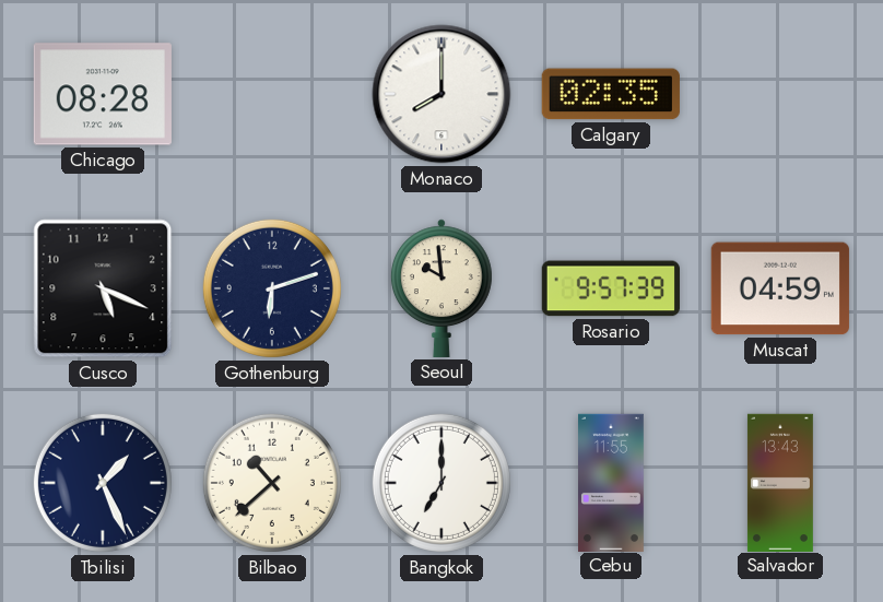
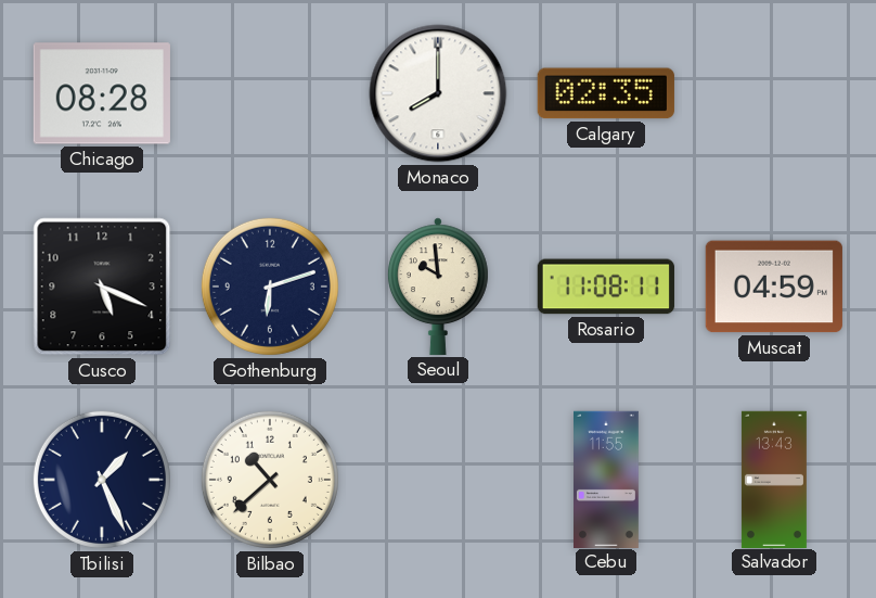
Rosario: 9:57 -> 11:08
Bangkok: 7:00 -> none
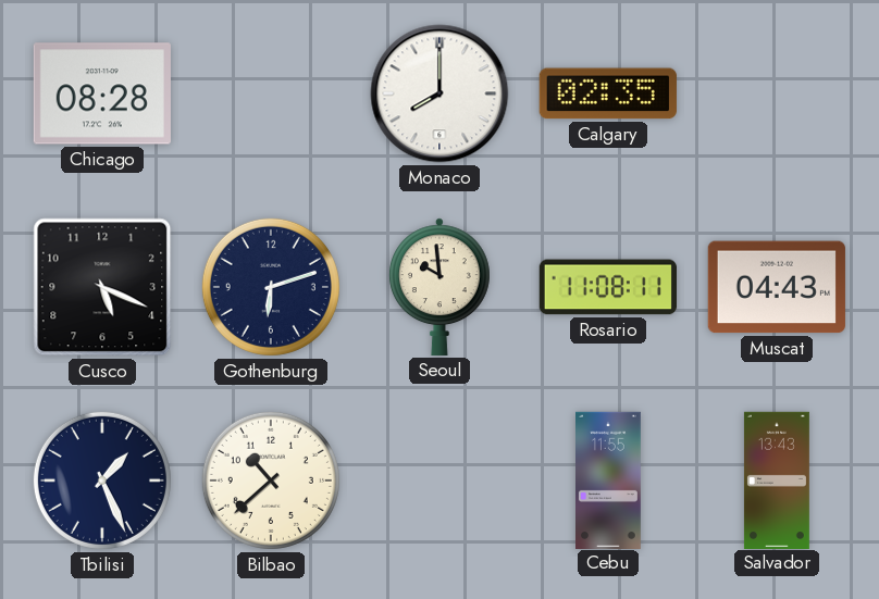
Muscat: 04:59 -> 04:43
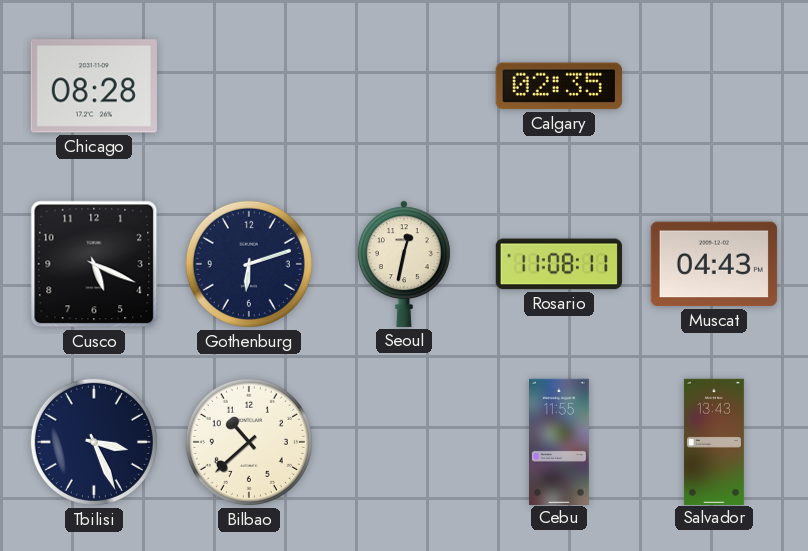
Monaco: 8:00 -> none
Seoul: 9:59 -> 12:32
Tbilisi: 1:26 -> 3:26
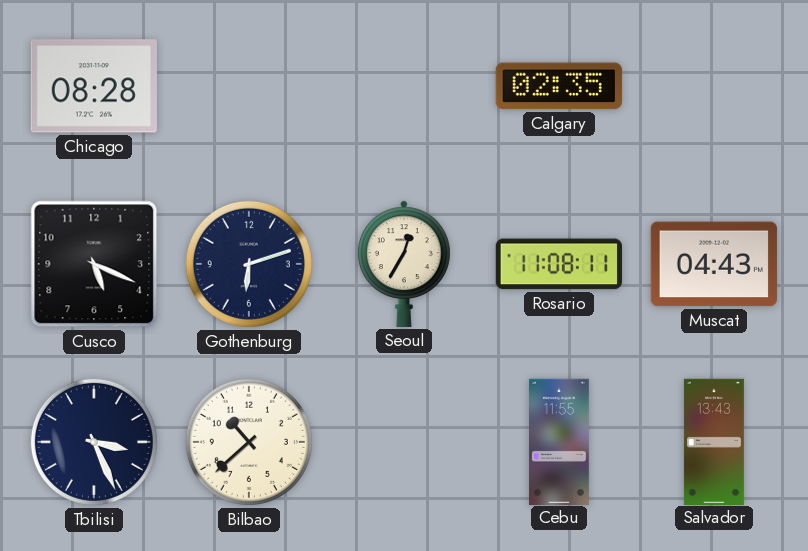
Seoul: 12:32 -> 12:35
